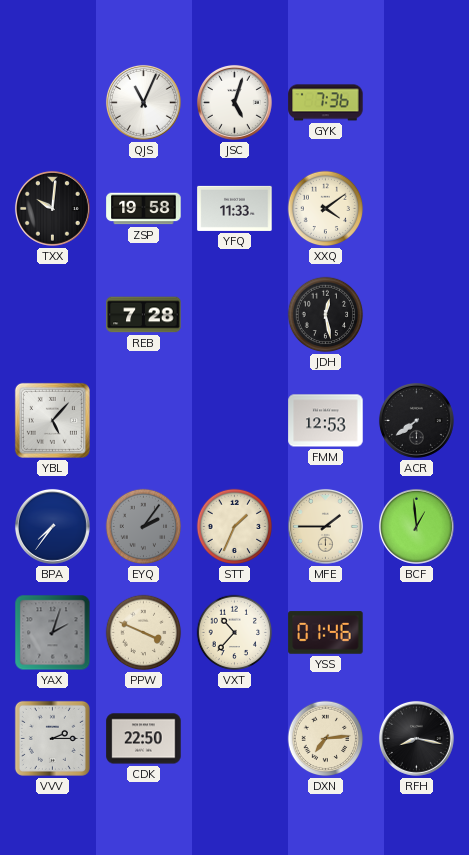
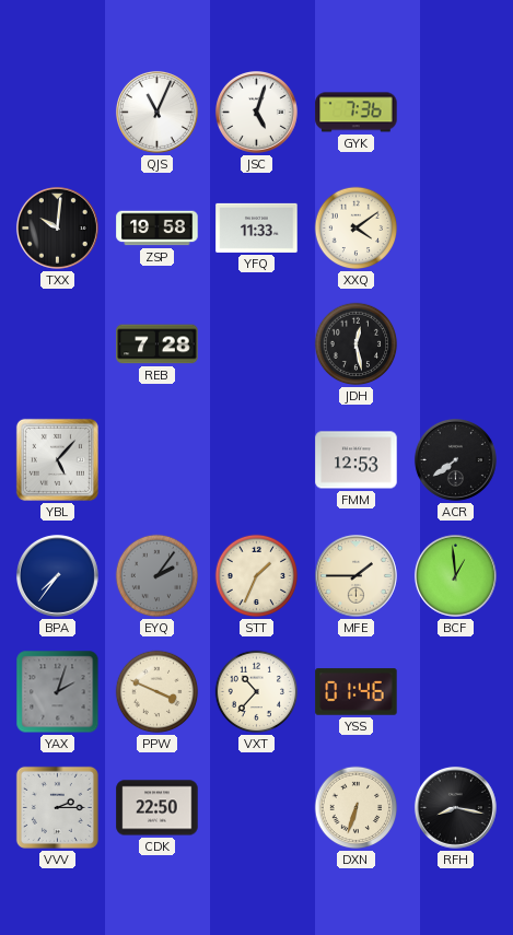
DXN: 7:14 -> 6:33
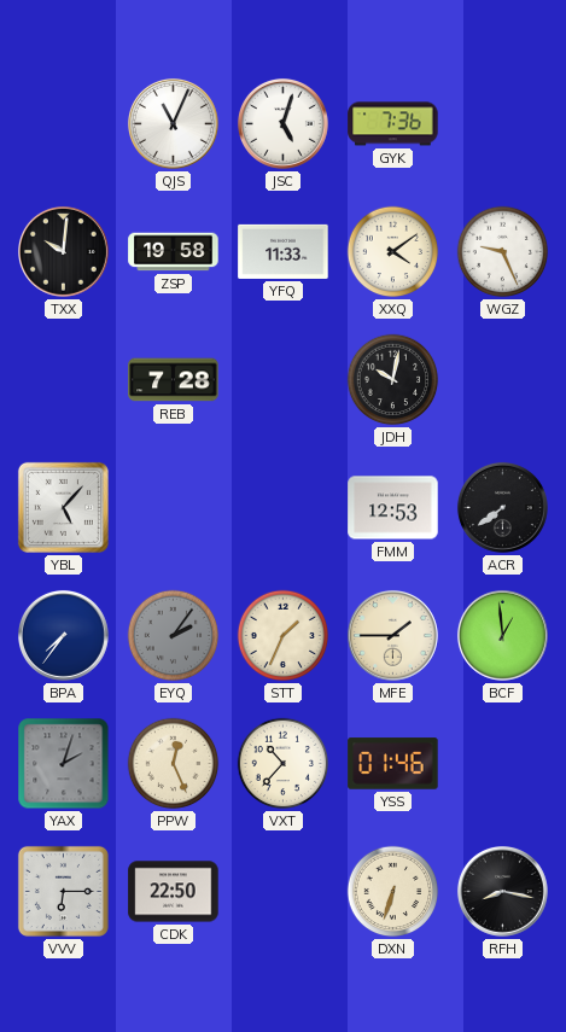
WGZ: none -> 9:26
JDH: 12:28 -> 10:02
PPW: 3:49 -> 12:26
VVV: 2:15 -> 6:15
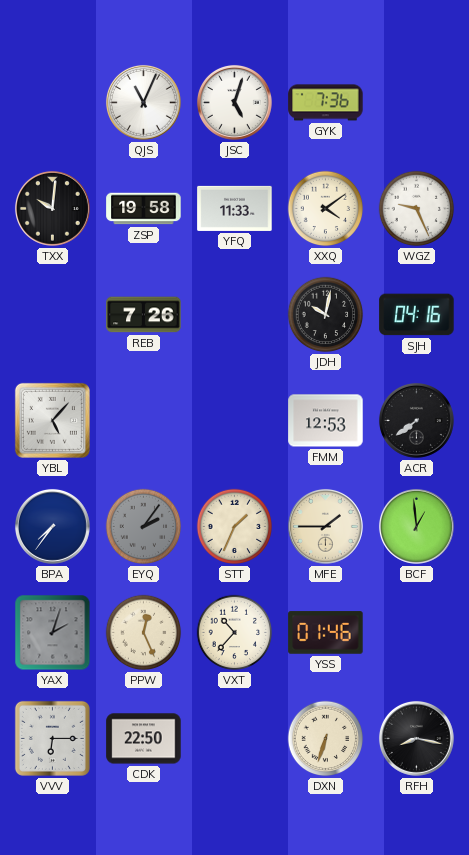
REB: 7:28 -> 7:26
SJH: none -> 04:16
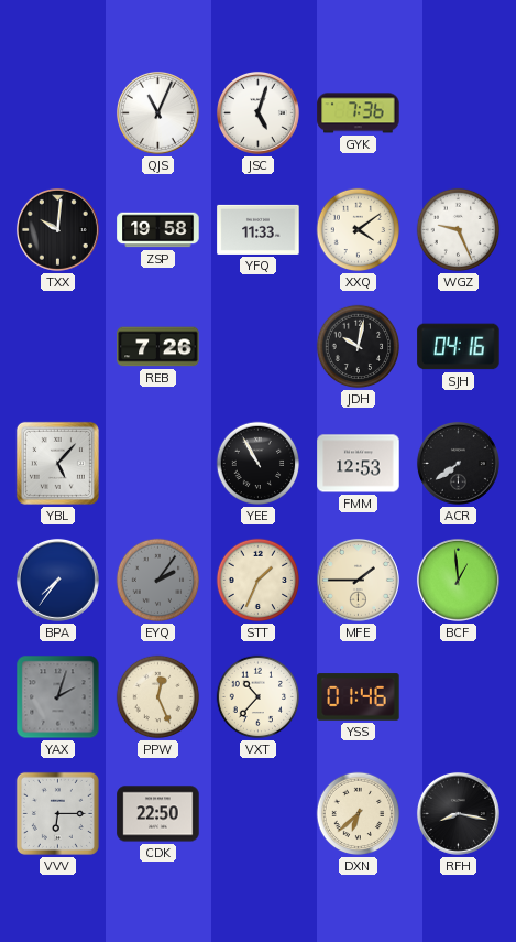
YEE: none -> 10:55
DXN: 6:33 -> 6:38
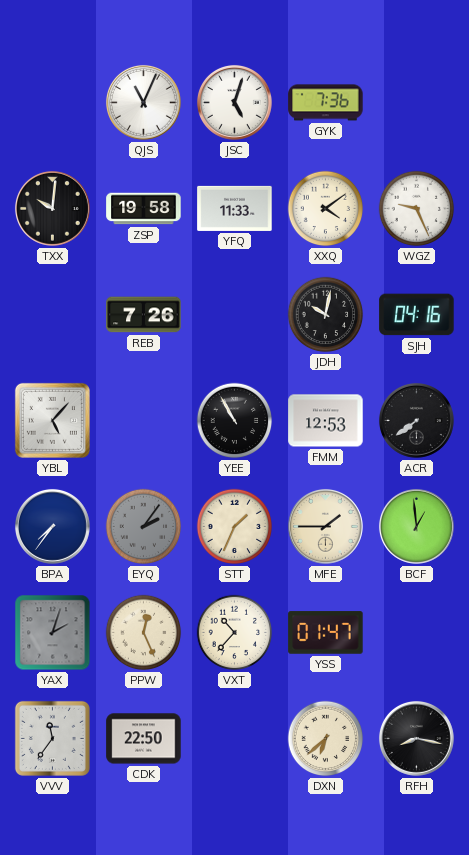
YSS: 01:46 -> 01:47
VVV: 6:15 -> 11:36
